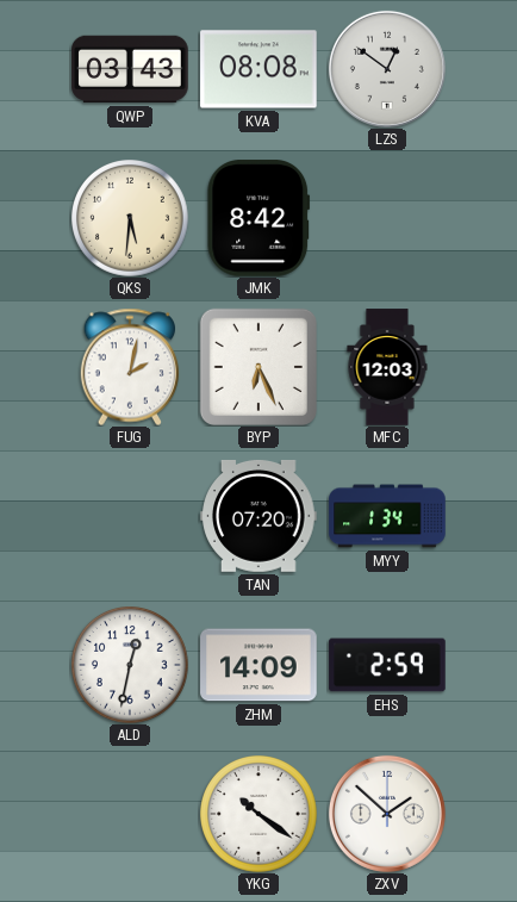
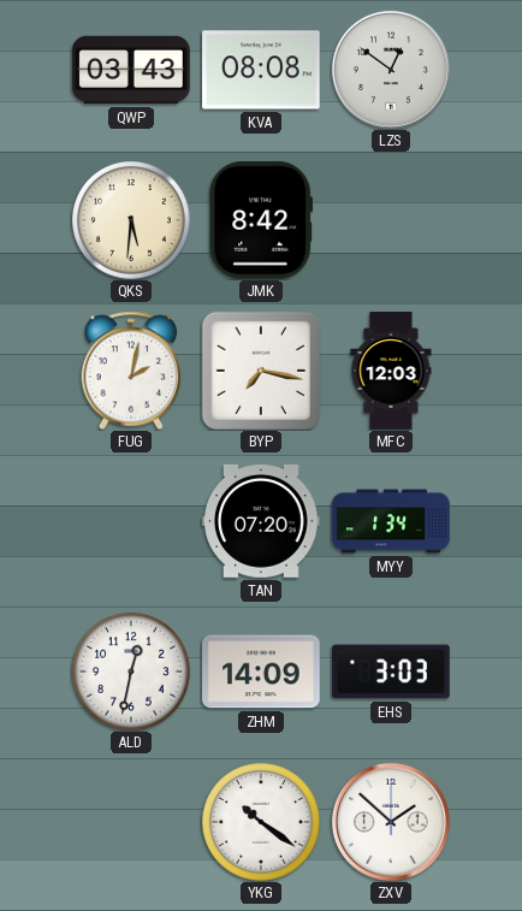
BYP: 6:26 -> 7:17
EHS: 2:59 -> 3:03
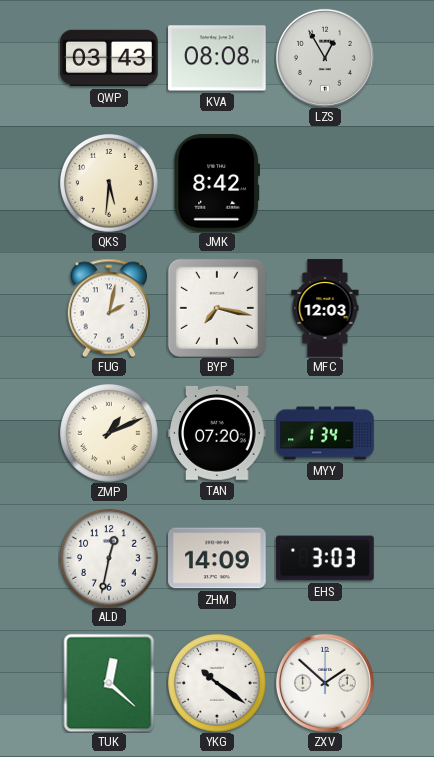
LZS: 12:51 -> 12:55
ZMP: none -> 1:11
TUK: none -> 12:22
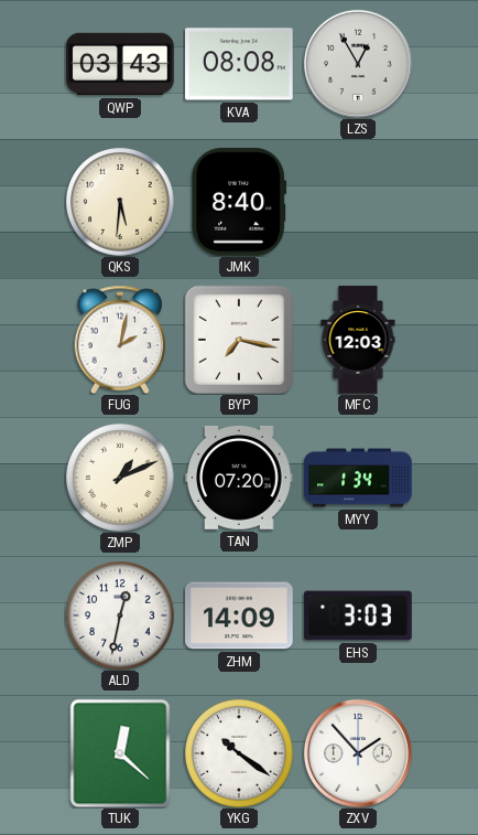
JMK: 8:42 -> 8:40
ZXV: 1:52 -> 1:53
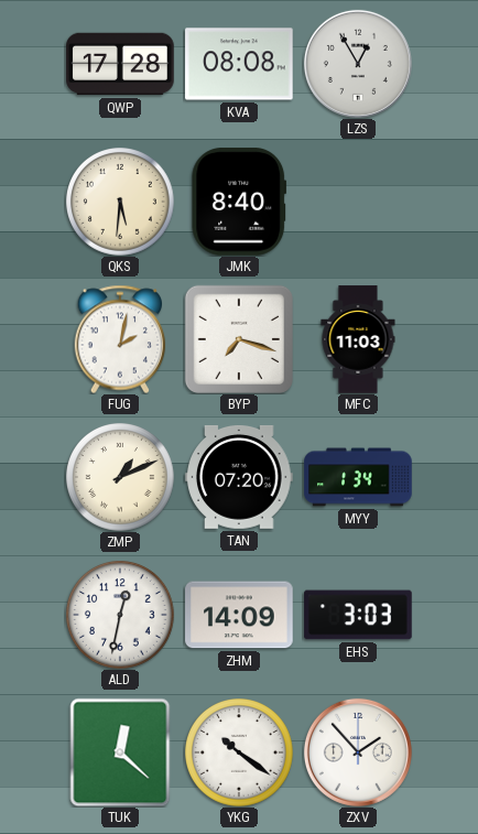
QWP: 03:43 -> 17:28
BYP: 7:17 -> 7:18
MFC: 12:03 -> 11:03
